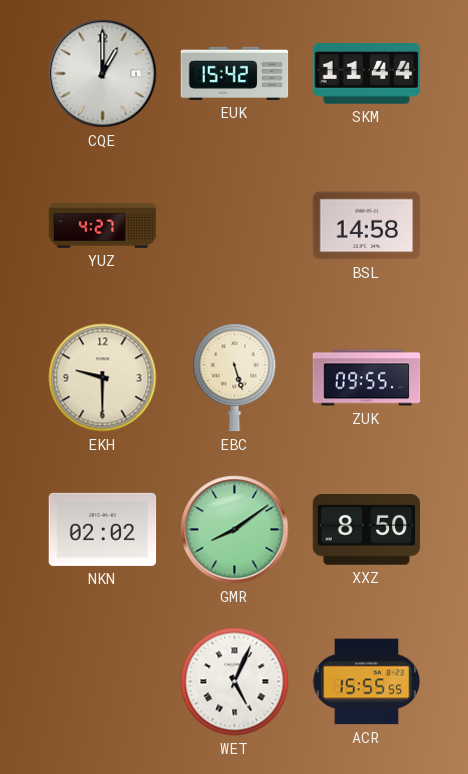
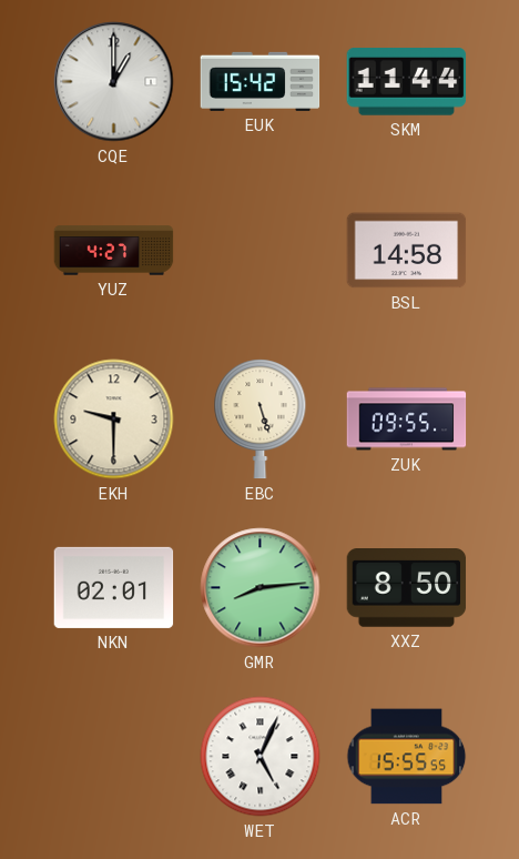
NKN: 02:02 -> 02:01
GMR: 8:09 -> 8:14
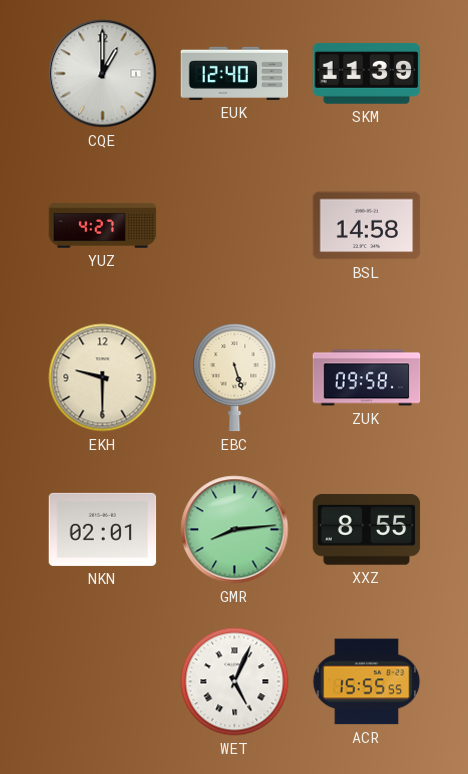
EUK: 15:42 -> 12:40
SKM: 11:44 -> 11:39
ZUK: 09:55 -> 09:58
XXZ: 8:50 -> 8:55
